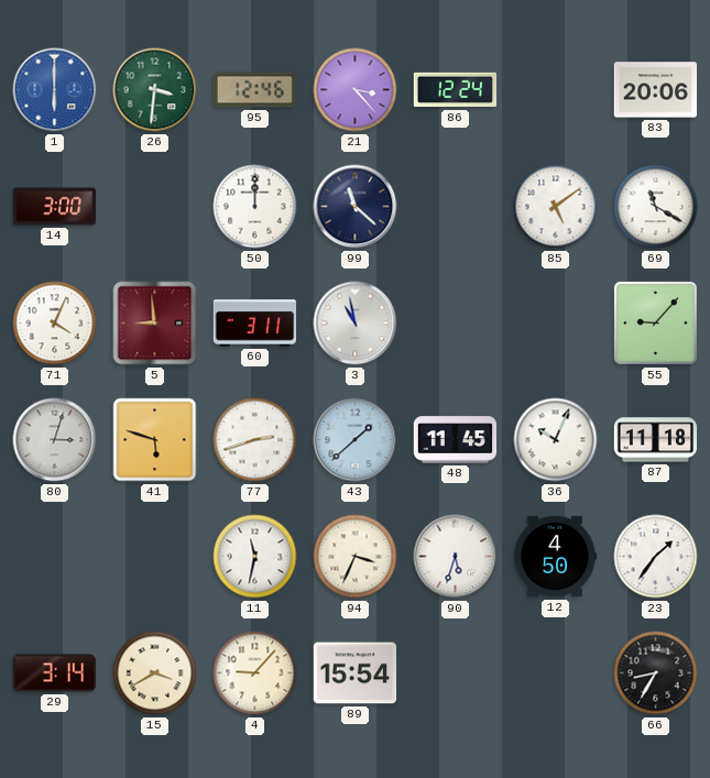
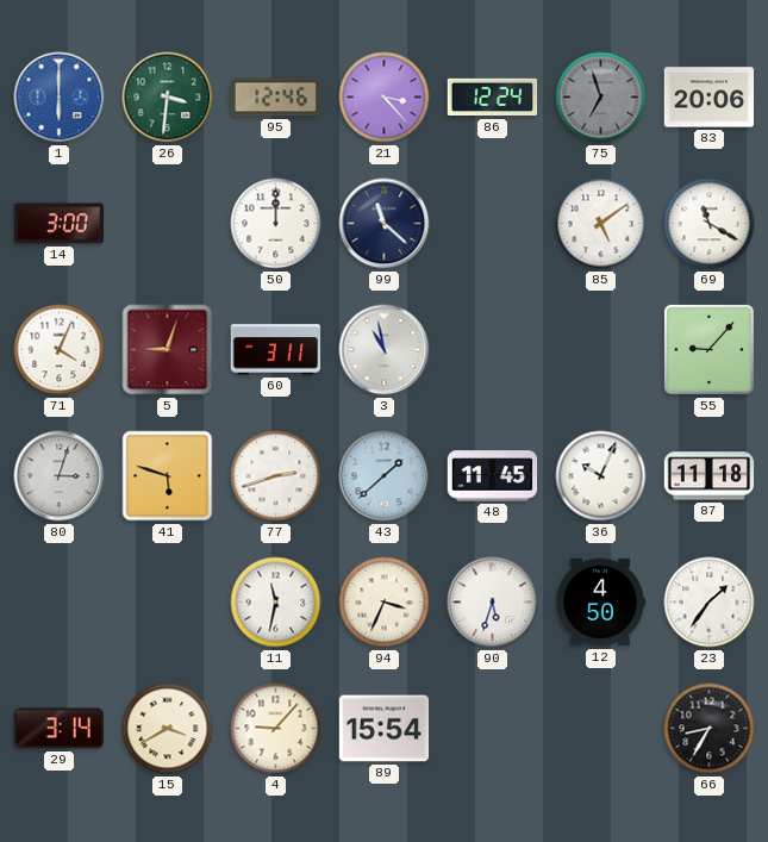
75: none -> 6:57
5: 8:59 -> 9:03
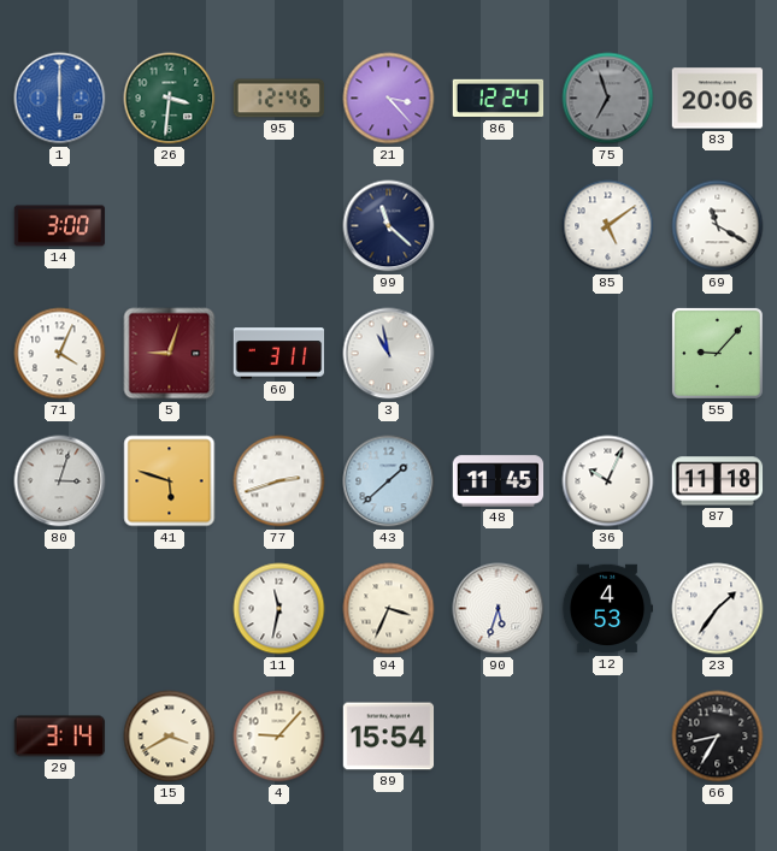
50: 12:00 -> none
12: 4:50 -> 4:53
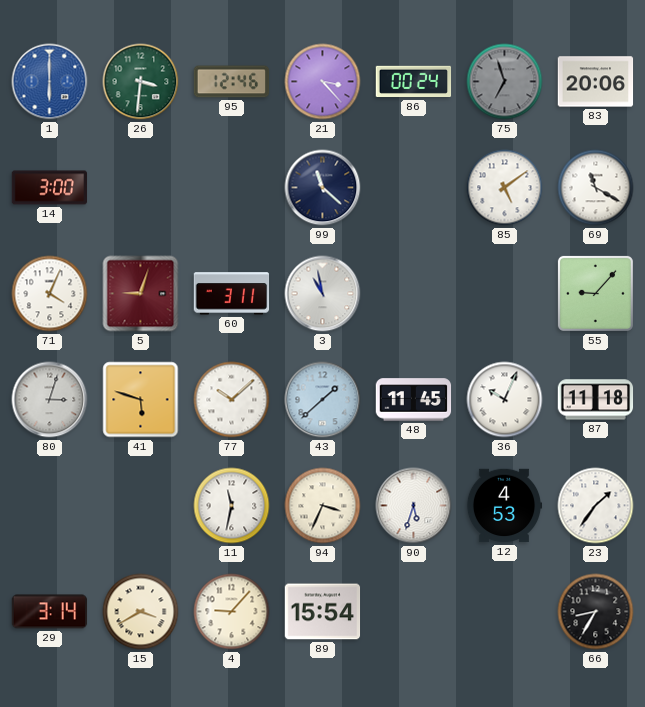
86: 12:24 -> 00:24
77: 2:42 -> 10:08
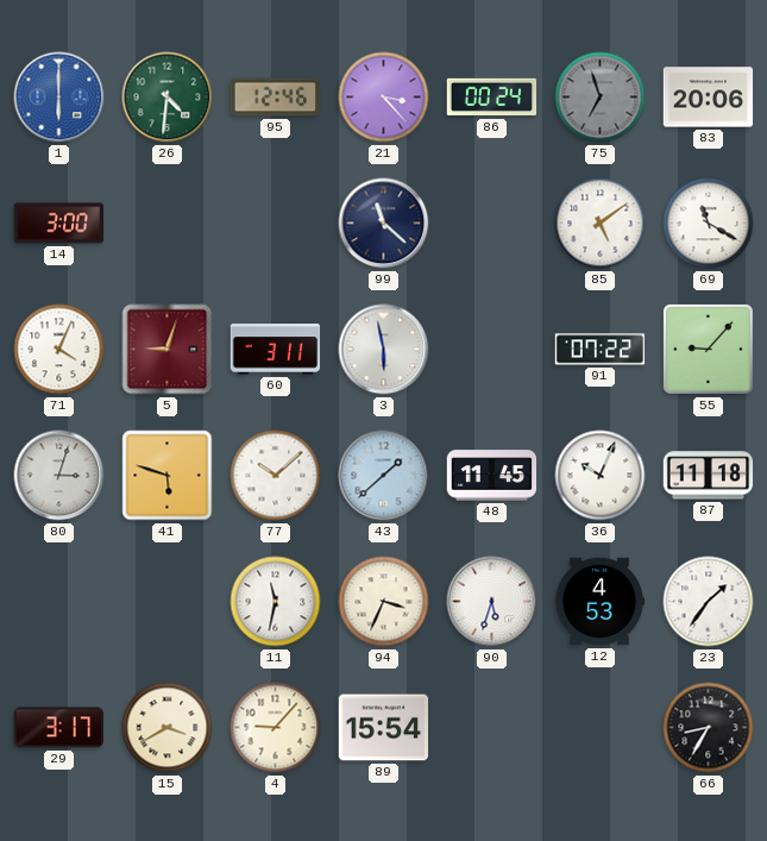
26: 3:31 -> 4:31
3: 10:58 -> 5:58
91: none -> 07:22
29: 3:14 -> 3:17
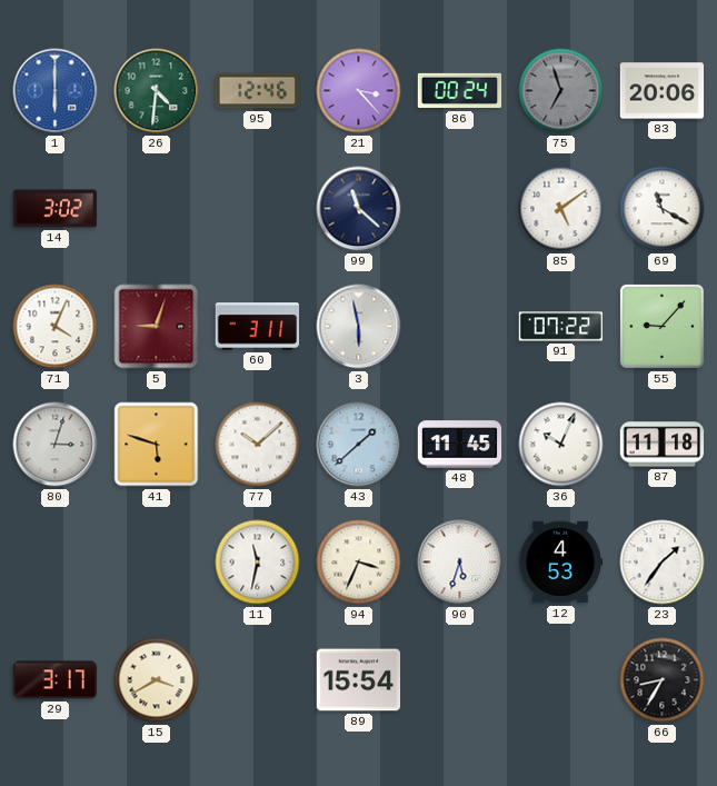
14: 3:00 -> 3:02
4: 9:07 -> none
